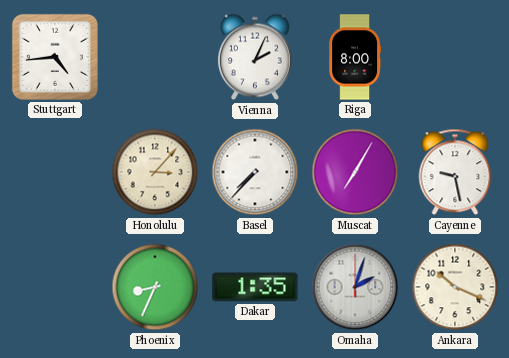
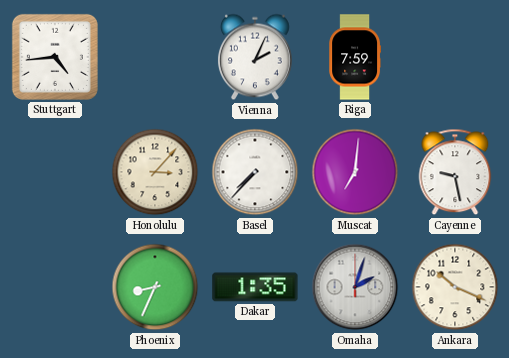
Riga: 8:00 -> 7:59
Muscat: 7:05 -> 7:01
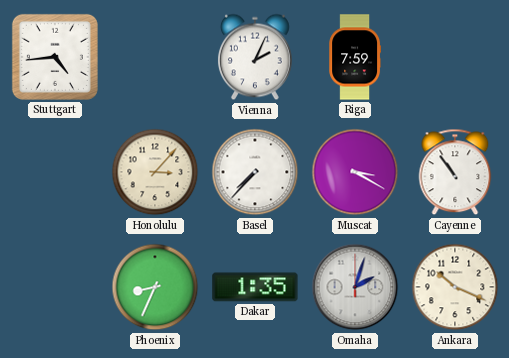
Muscat: 7:01 -> 3:20
Cayenne: 9:28 -> 10:54
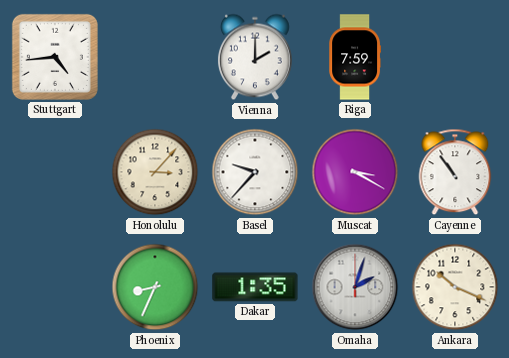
Vienna: 2:04 -> 2:00
Basel: 7:37 -> 9:37
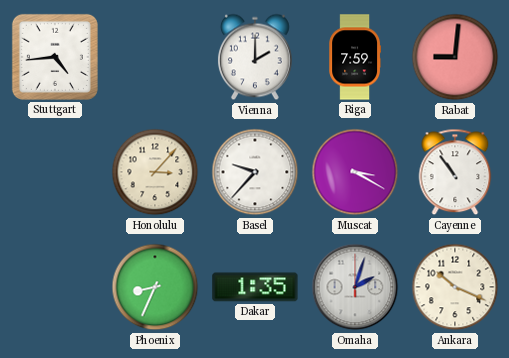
Rabat: none -> 9:01
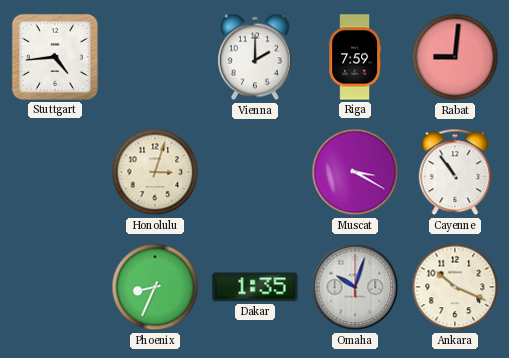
Honolulu: 3:07 -> 3:03
Basel: 9:37 -> none
Omaha: 2:03 -> 10:03
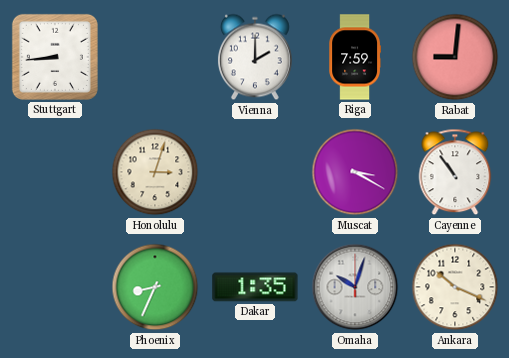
Stuttgart: 4:44 -> 8:44
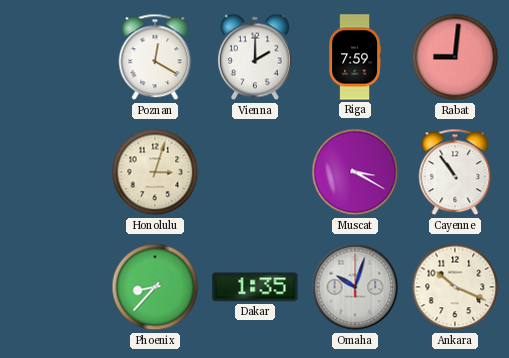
Stuttgart: 8:44 -> none
Poznan: none -> 12:20
Phoenix: 8:34 -> 8:37
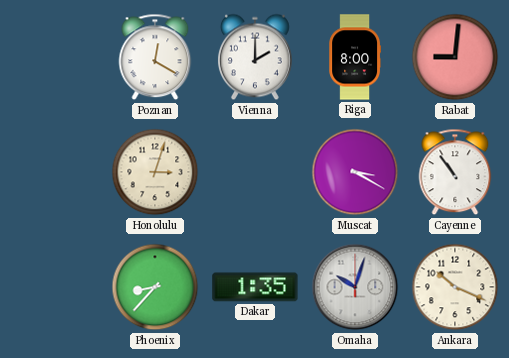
Riga: 7:59 -> 8:00
